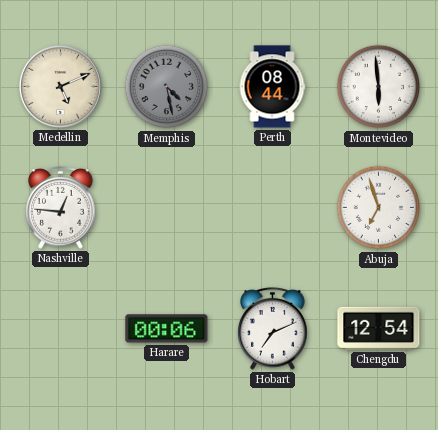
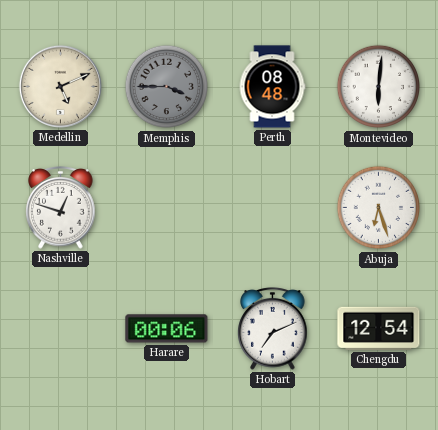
Memphis: 4:28 -> 3:45
Perth: 08:44 -> 08:48
Montevideo: 5:59 -> 6:01
Nashville: 12:46 -> 12:48
Abuja: 6:57 -> 6:27
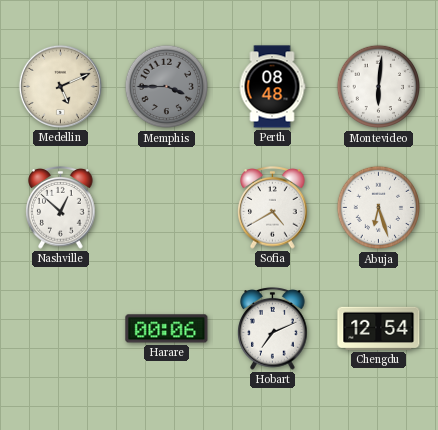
Nashville: 12:48 -> 12:52
Sofia: none -> 4:40
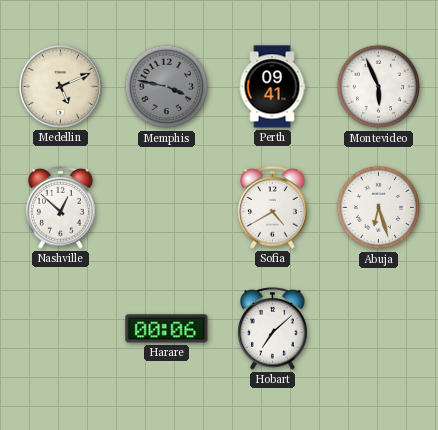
Memphis: 3:45 -> 3:47
Perth: 08:48 -> 09:41
Montevideo: 6:01 -> 5:56
Hobart: 7:11 -> 7:08
Chengdu: 12:54 -> none
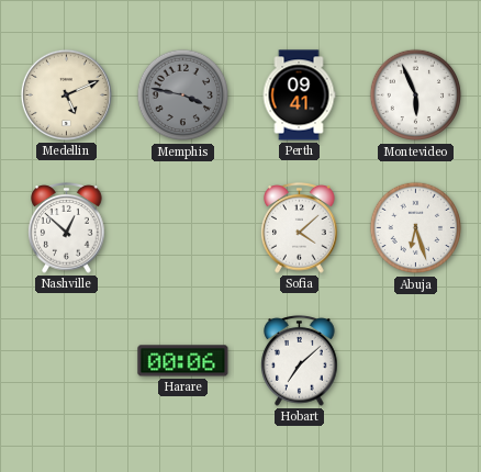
Sofia: 4:40 -> 4:08
